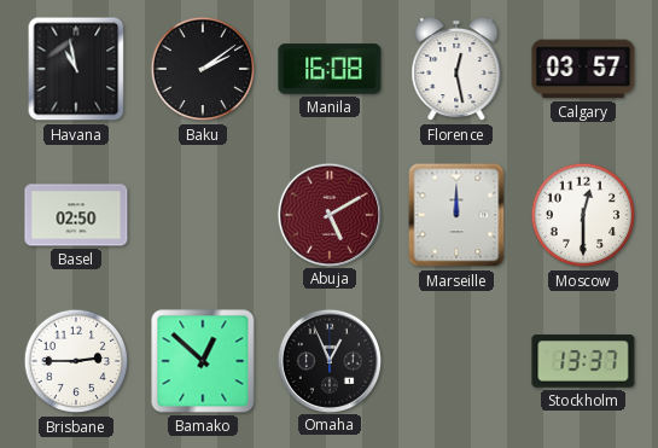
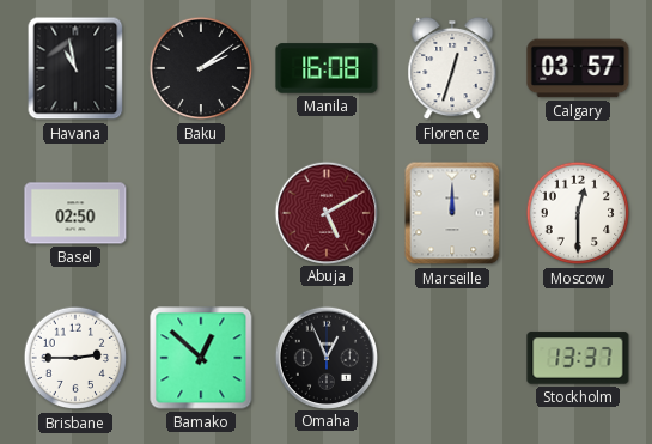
Florence: 12:28 -> 12:33
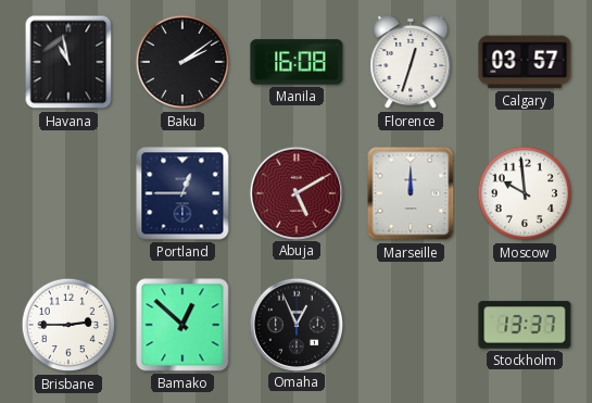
Basel: 02:50 -> none
Portland: none -> 12:45
Moscow: 12:30 -> 9:59
